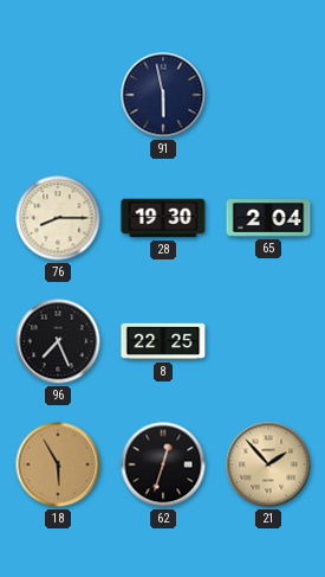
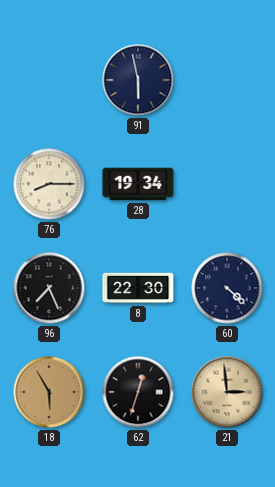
28: 19:30 -> 19:34
65: 2:04 -> none
8: 22:25 -> 22:30
60: none -> 4:22
21: 1:53 -> 2:59
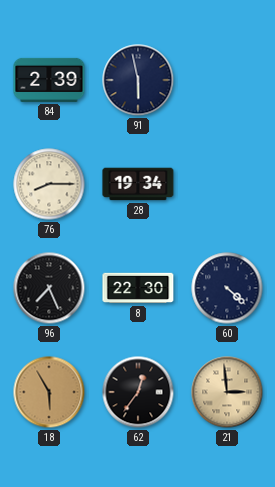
84: none -> 2:39
62: 12:33 -> 12:36
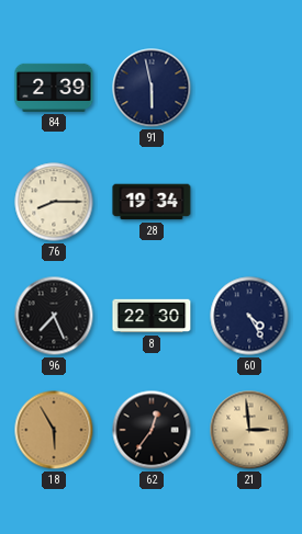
60: 4:22 -> 4:25
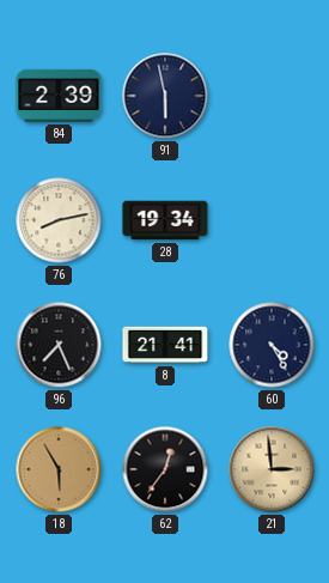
76: 8:15 -> 8:13
8: 22:30 -> 21:41
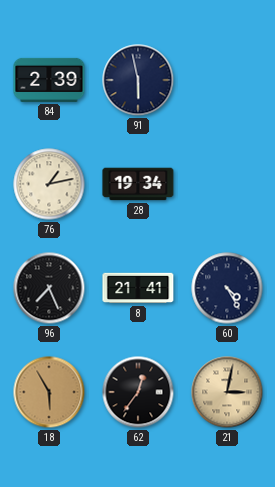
76: 8:13 -> 1:13
21: 2:59 -> 3:02
